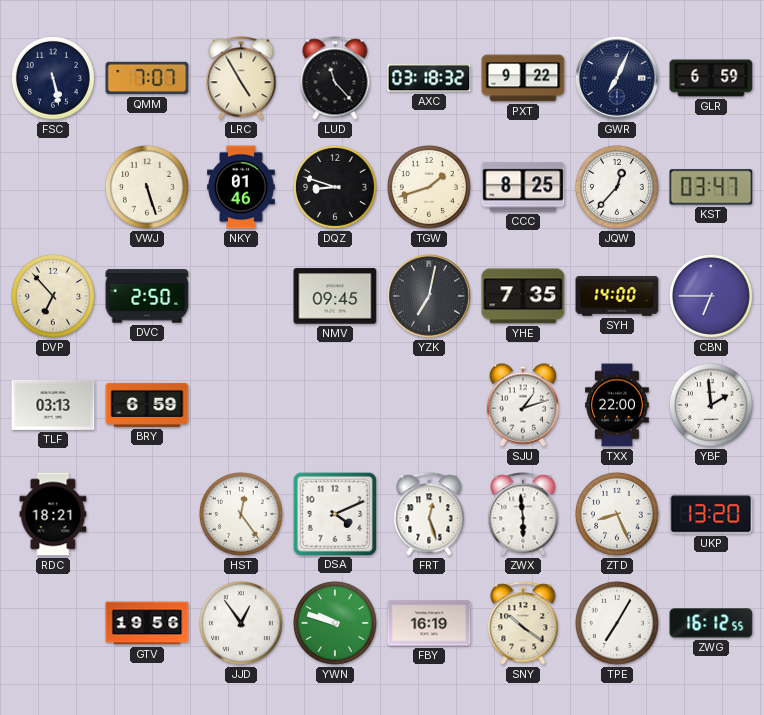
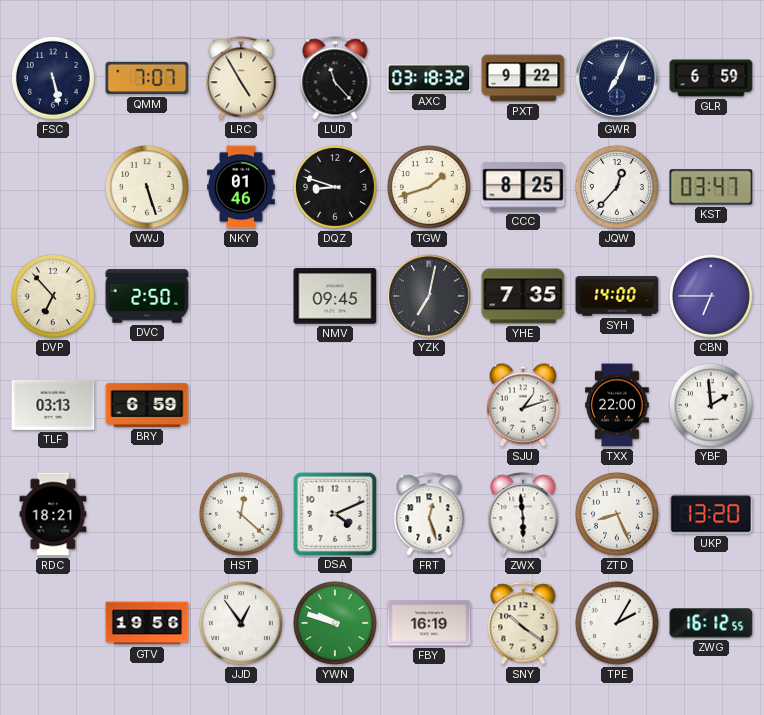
HST: 12:24 -> 12:22
TPE: 7:05 -> 2:05
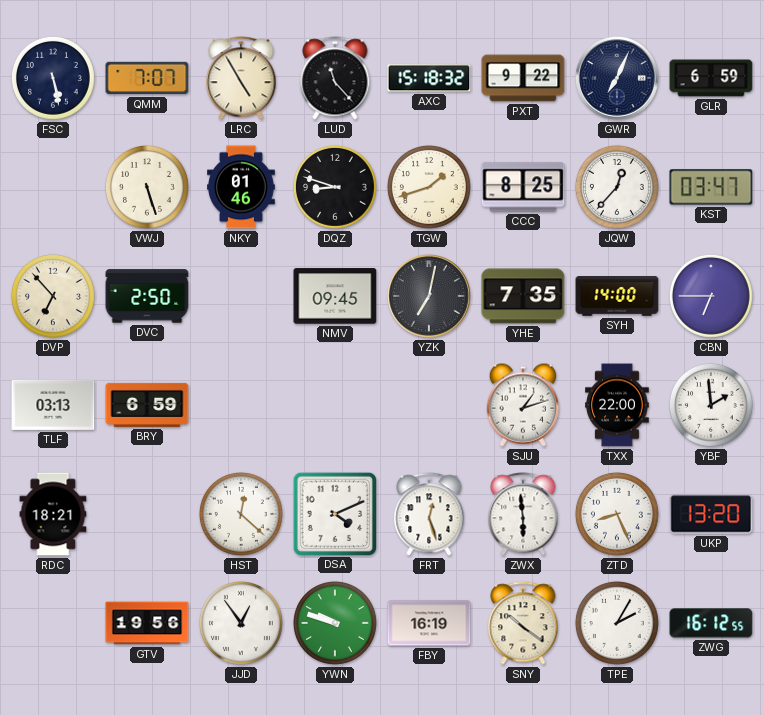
AXC: 03:18 -> 15:18
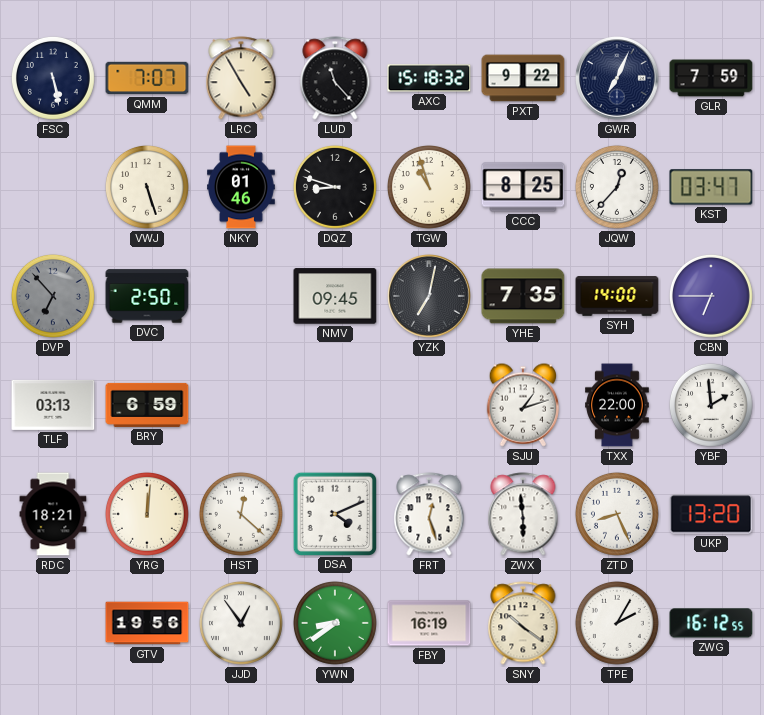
GLR: 6:59 -> 7:59
TGW: 1:42 -> 10:57
DVP dial: cream -> grey
YRG: none -> 12:01
YWN: 9:48 -> 8:39
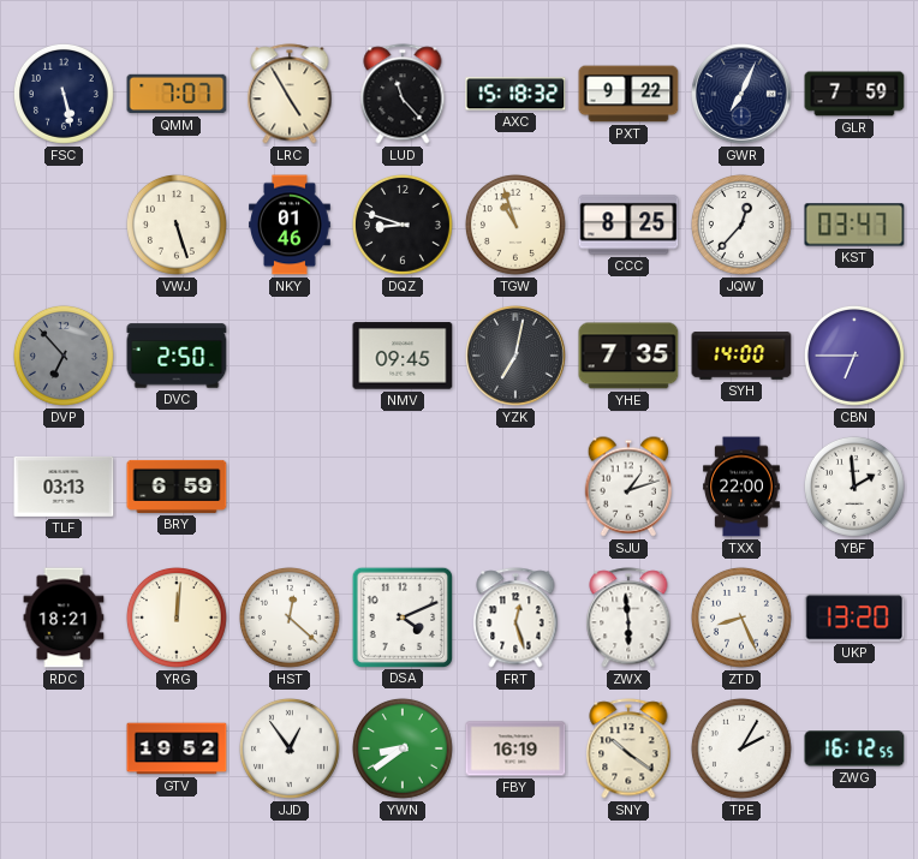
GTV: 19:56 -> 19:52
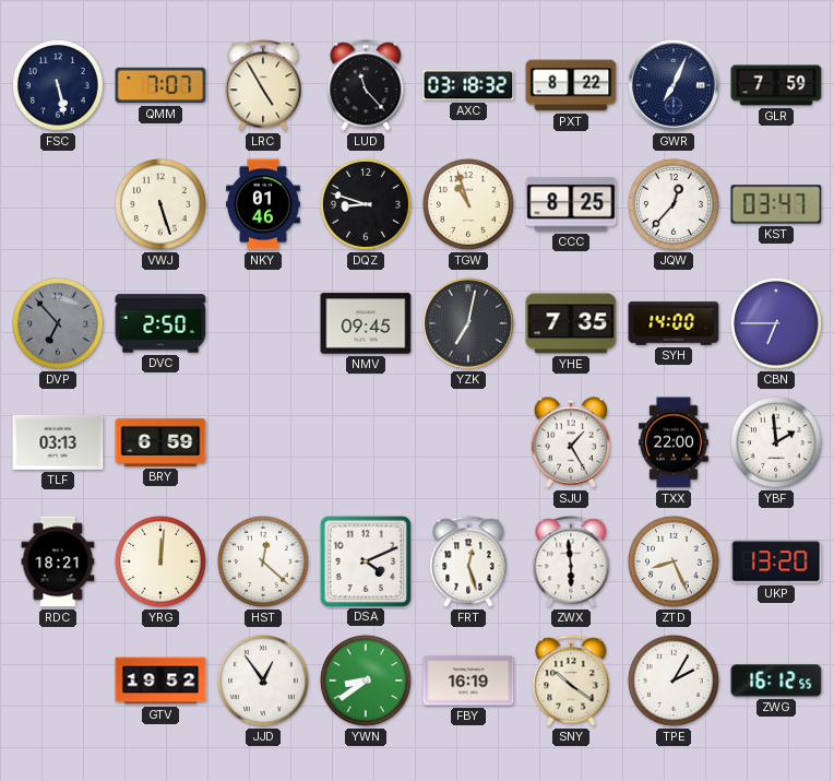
AXC: 15:18 -> 03:18
PXT: 9:22 -> 8:22
SJU: 1:12 -> 1:25
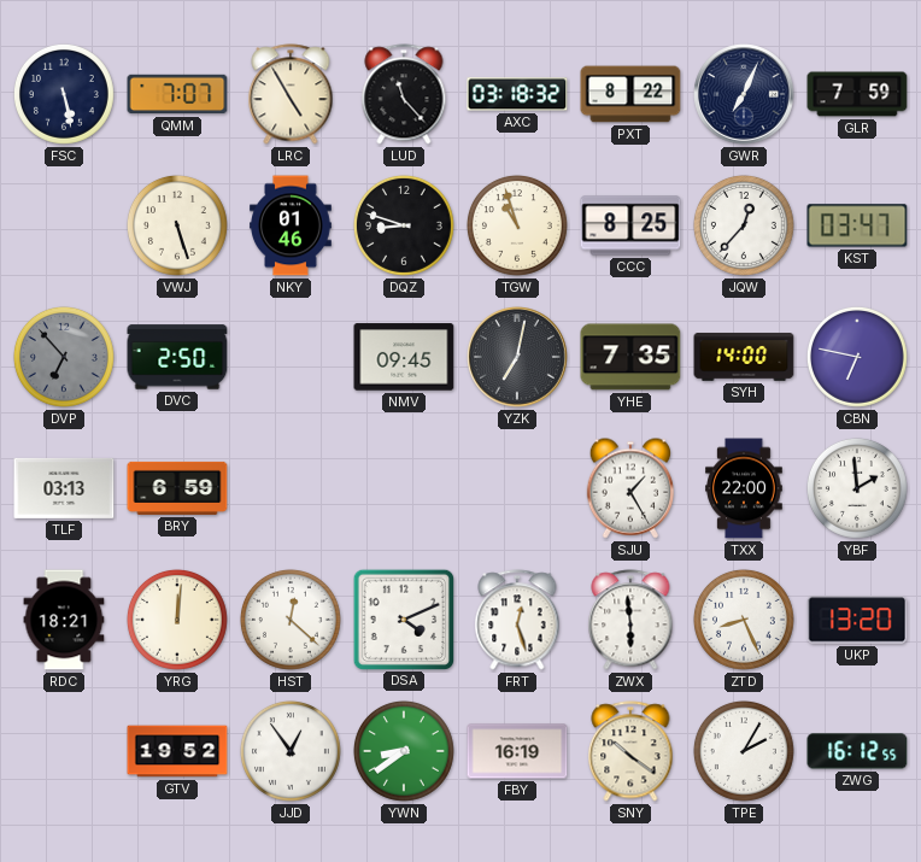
CBN: 6:45 -> 6:47
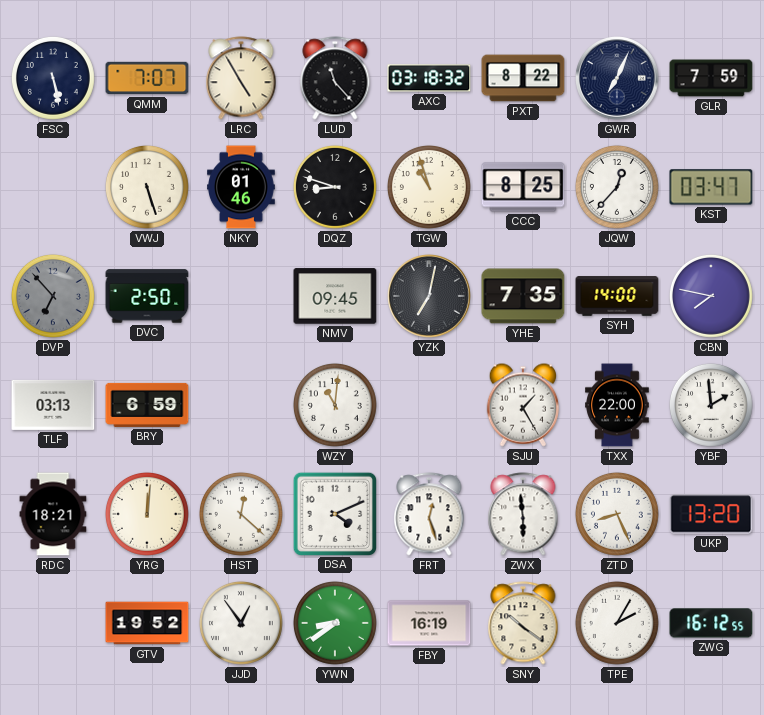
CBN: 6:47 -> 7:47
WZY: none -> 11:01
